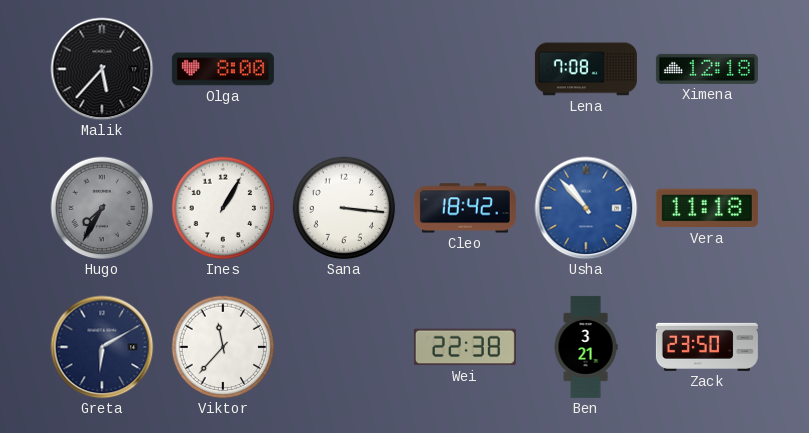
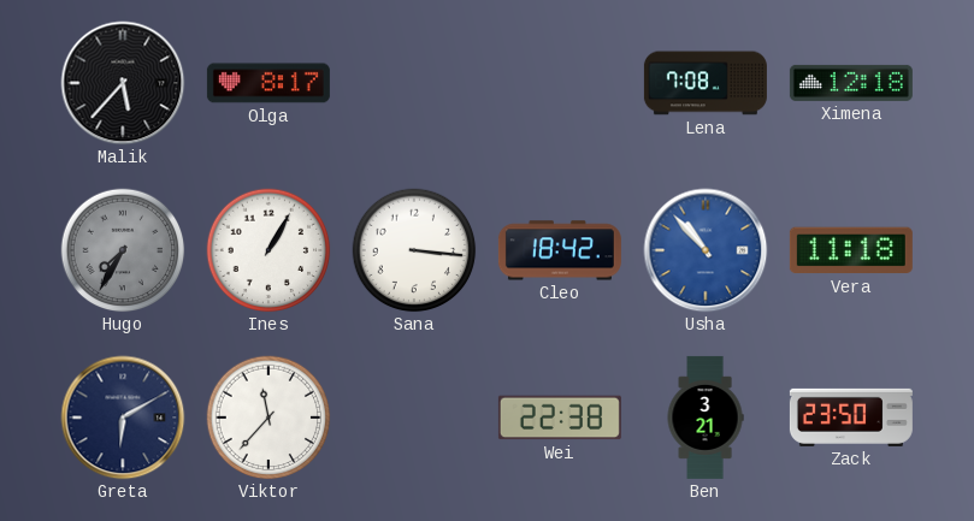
Olga: 8:00 -> 8:17
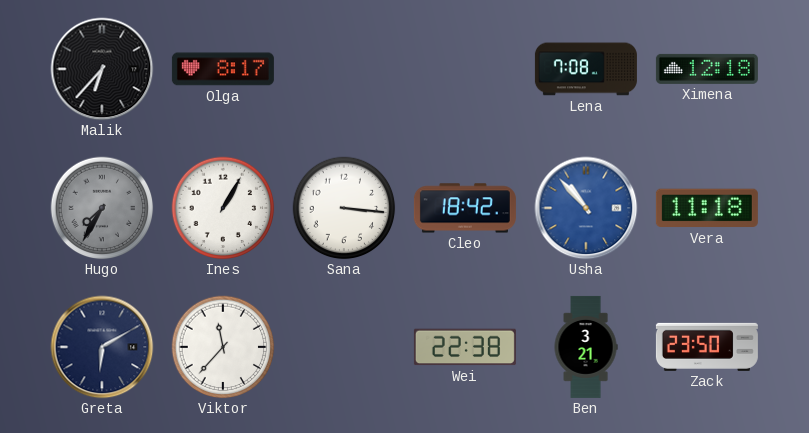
Malik: 5:37 -> 6:37
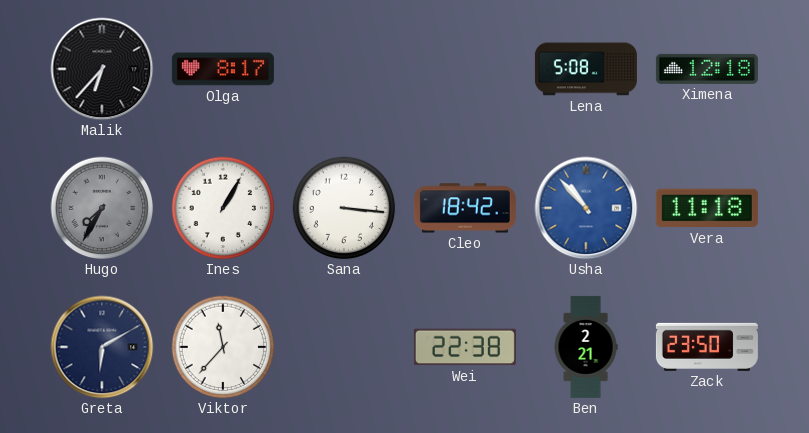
Lena: 7:08 -> 5:08
Ben: 3:21 -> 2:21
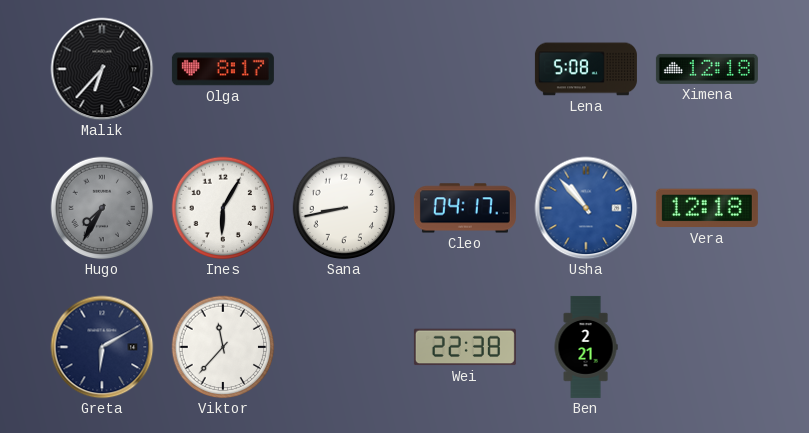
Ines: 1:05 -> 6:05
Sana: 3:16 -> 8:43
Cleo: 18:42 -> 04:17
Vera: 11:18 -> 12:18
Zack: 23:50 -> none
